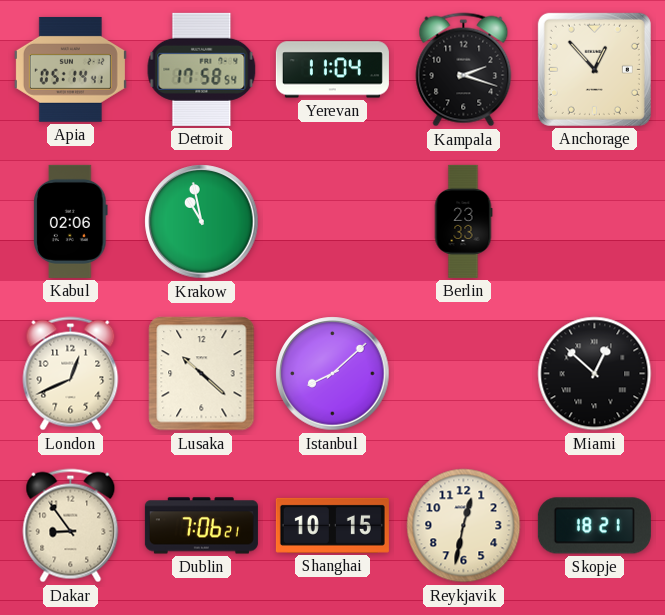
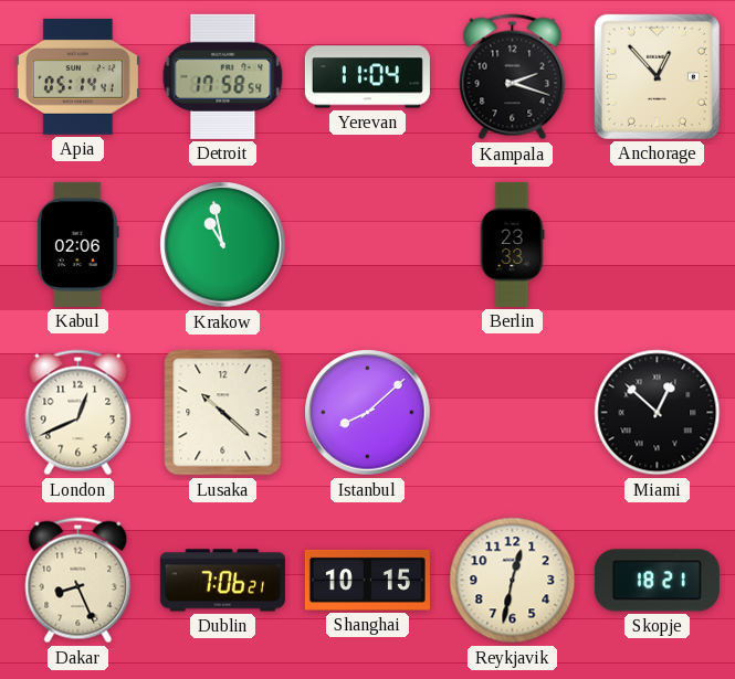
Dakar: 8:54 -> 8:26
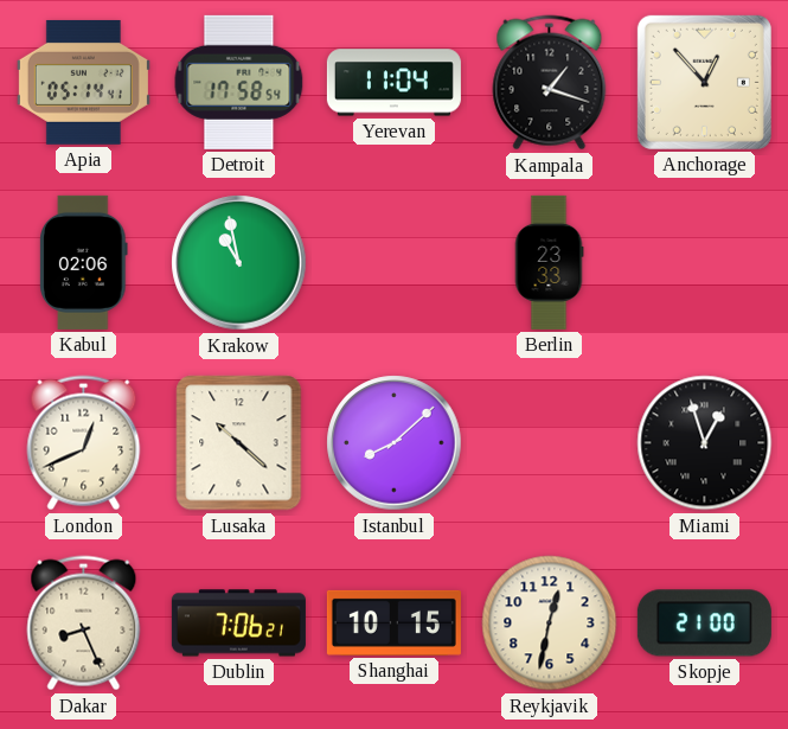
Kampala: 2:18 -> 1:18
Miami: 12:52 -> 12:57
Skopje: 18:21 -> 21:00
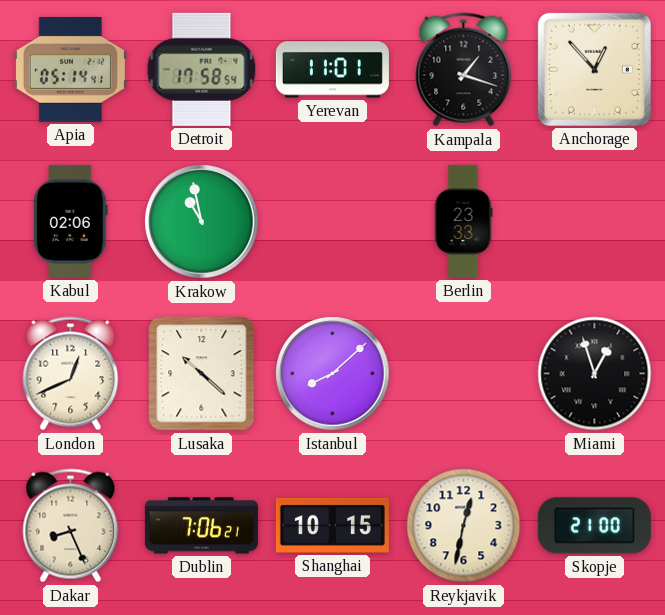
Yerevan: 11:04 -> 11:01
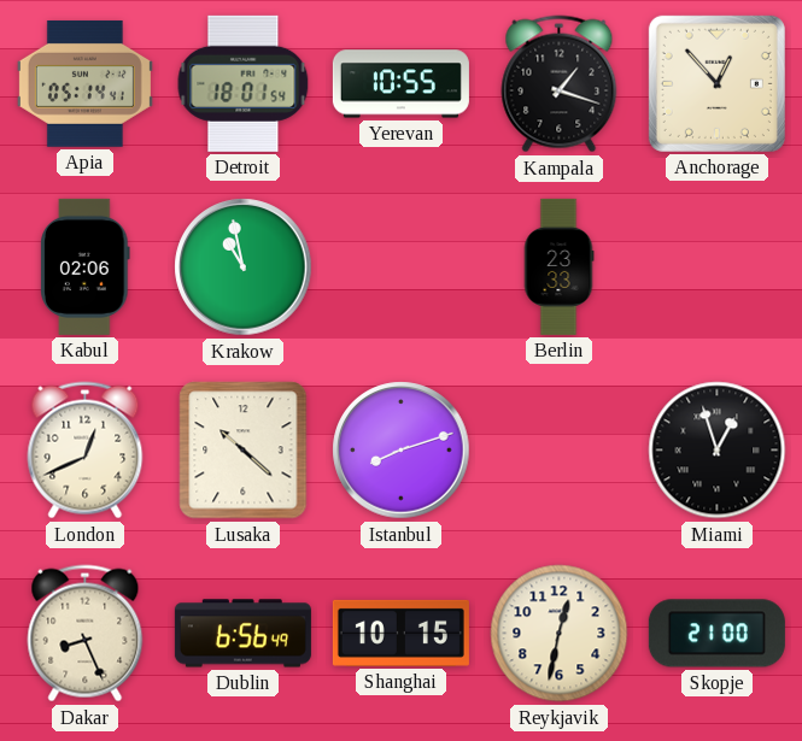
Detroit: 17:58 -> 18:01
Yerevan: 11:01 -> 10:55
Istanbul: 8:08 -> 8:12
Dublin: 7:06 -> 6:56
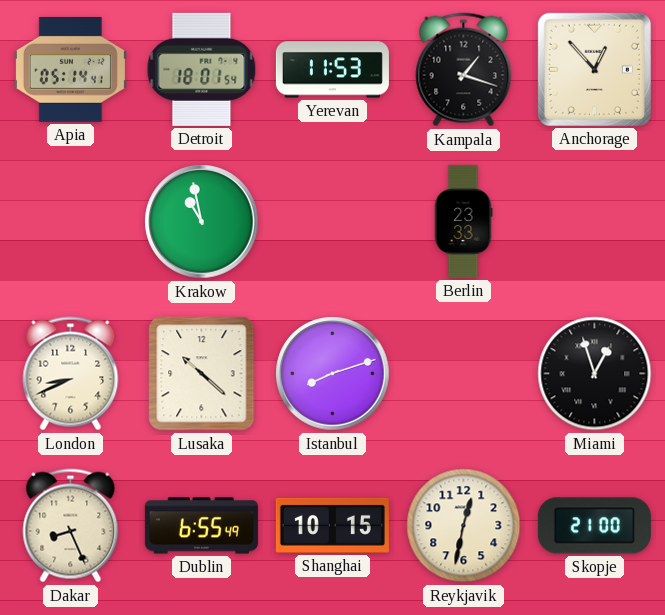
Yerevan: 10:55 -> 11:53
Kabul: 02:06 -> none
London: 12:41 -> 8:41
Dublin: 6:56 -> 6:55
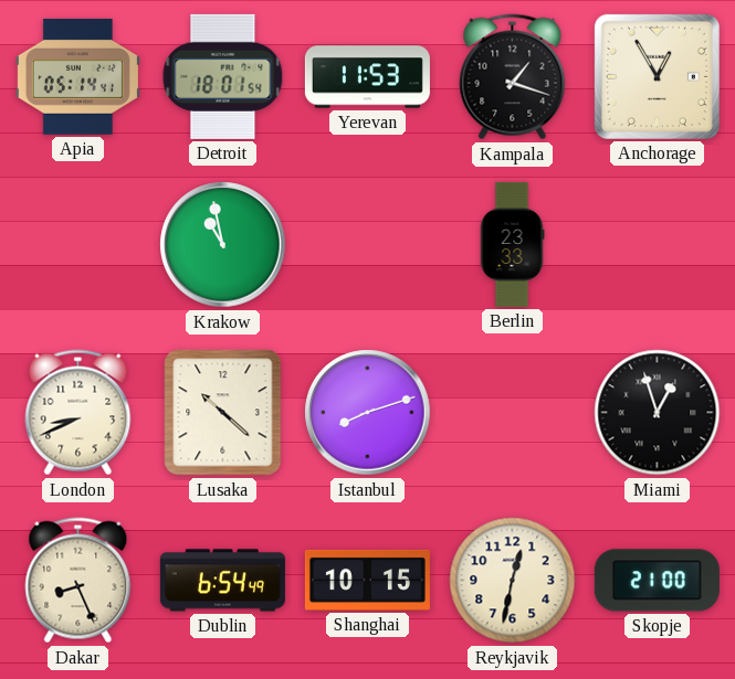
Anchorage: 12:53 -> 12:55
Dublin: 6:55 -> 6:54
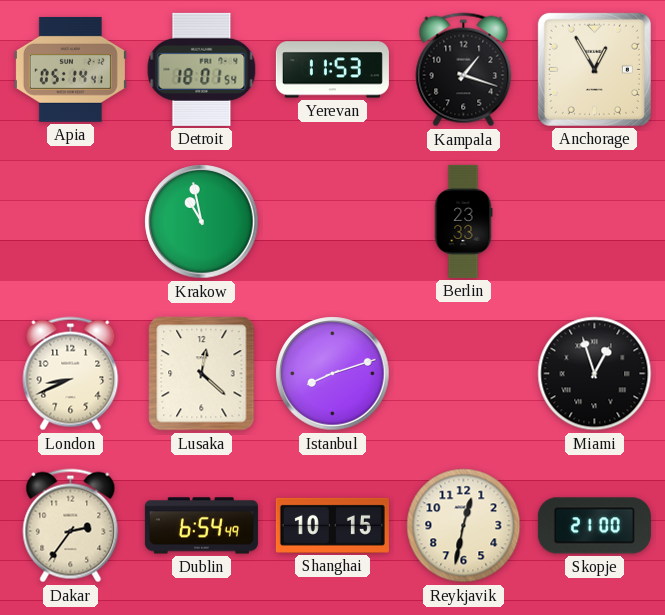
Lusaka: 10:22 -> 12:22
Dakar: 8:26 -> 2:36
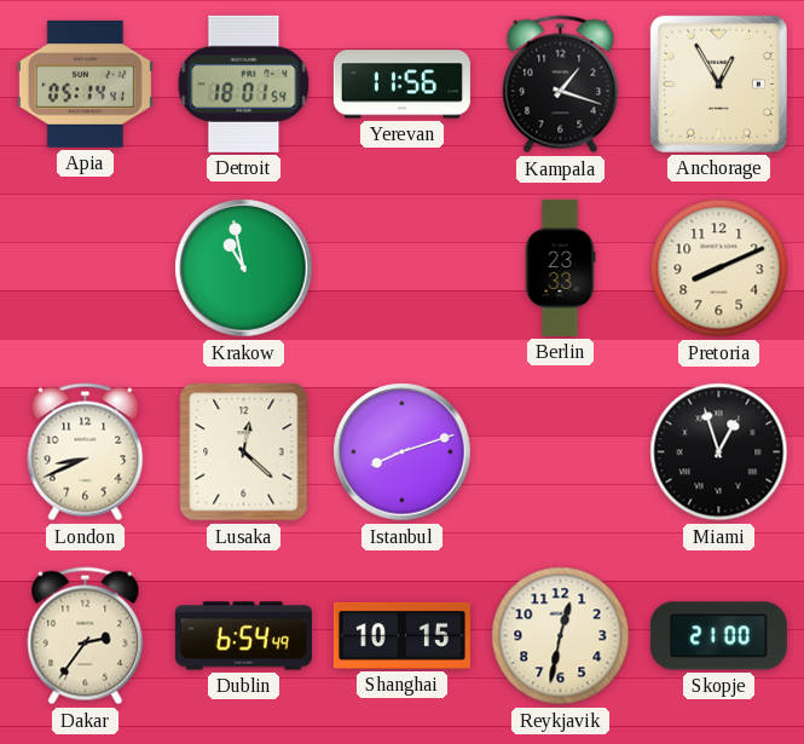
Yerevan: 11:53 -> 11:56
Pretoria: none -> 8:11
